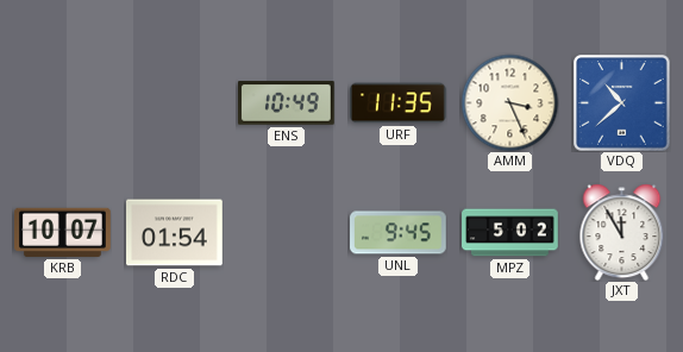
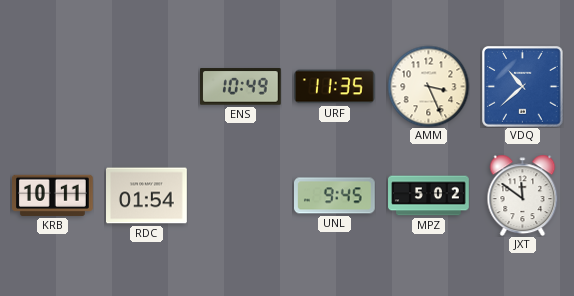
KRB: 10:07 -> 10:11
JXT: 11:55 -> 11:51
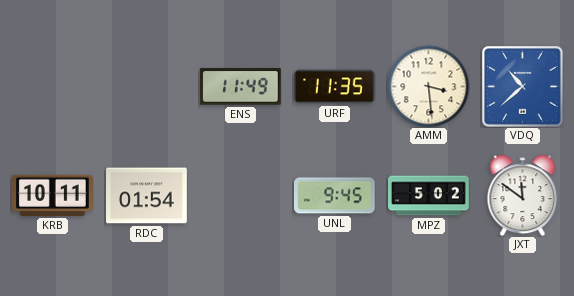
ENS: 10:49 -> 11:49
AMM: 3:26 -> 3:29
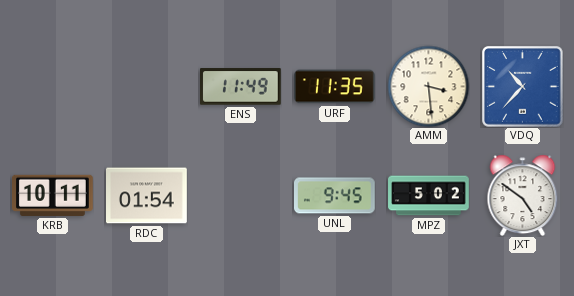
VDQ: 10:38 -> 10:37
JXT: 11:51 -> 4:51
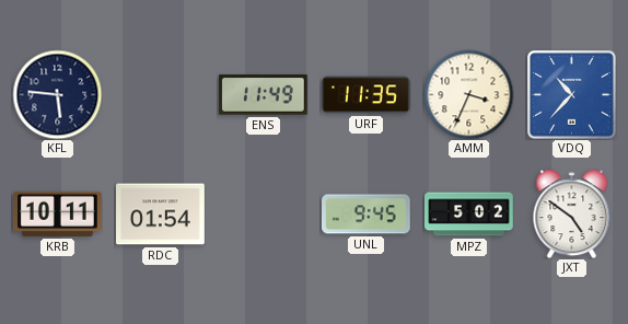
KFL: none -> 5:46
AMM: 3:29 -> 3:34
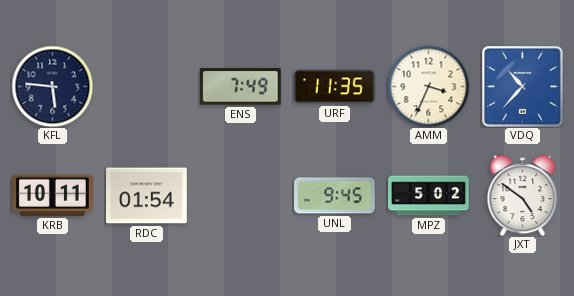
ENS: 11:49 -> 7:49
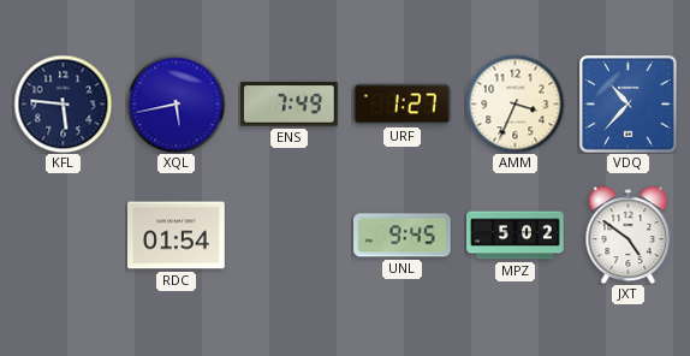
XQL: none -> 5:43
URF: 11:35 -> 1:27
KRB: 10:11 -> none
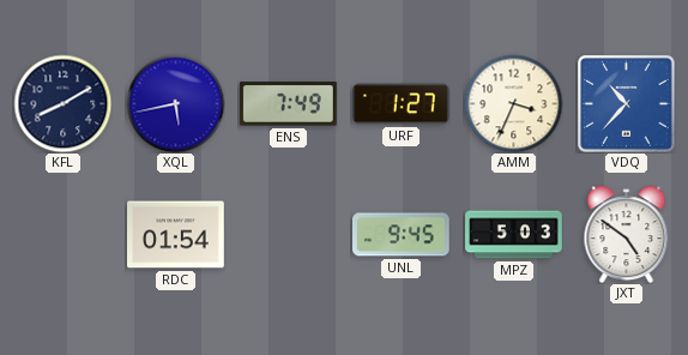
KFL: 5:46 -> 8:10
MPZ: 5:02 -> 5:03
